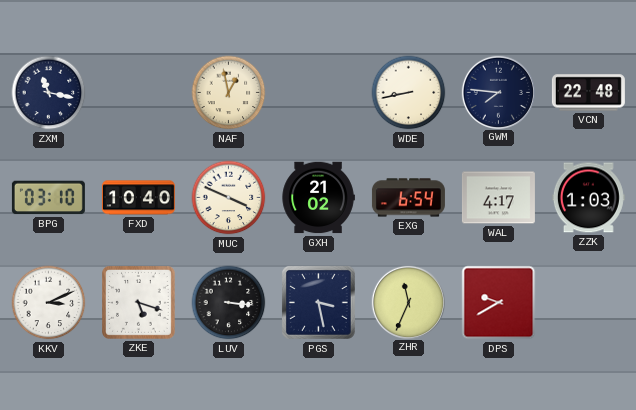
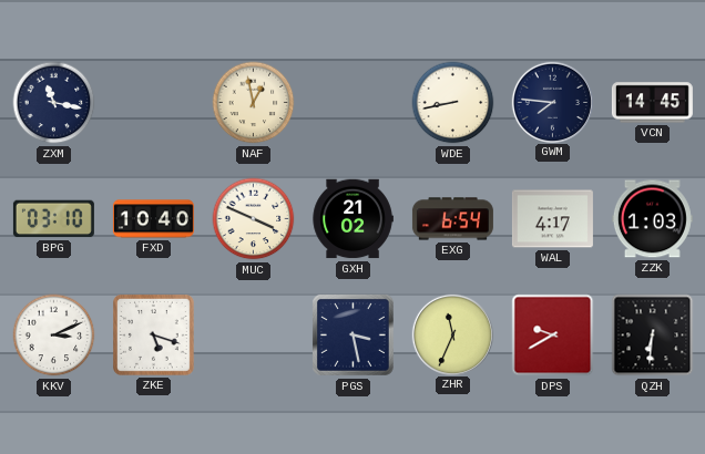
VCN: 22:48 -> 14:45
LUV: 3:16 -> none
QZH: none -> 6:31
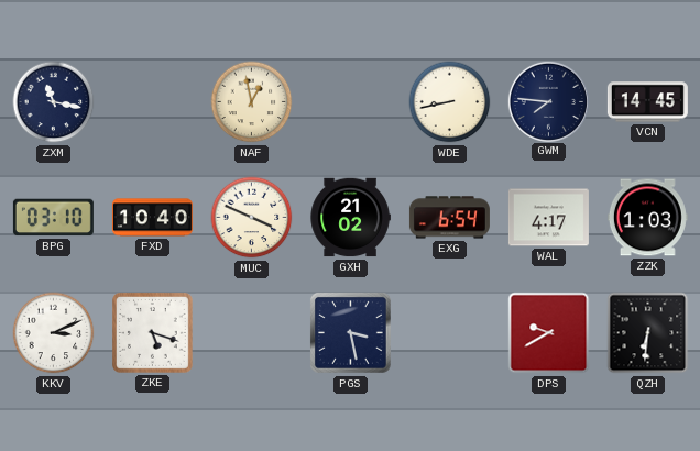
ZHR: 11:34 -> none
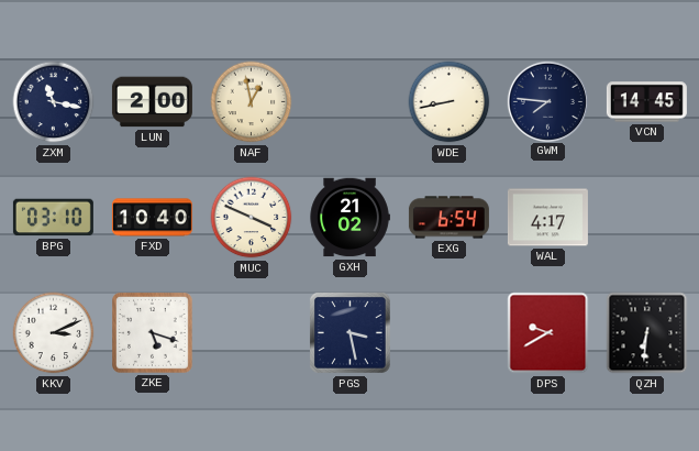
LUN: none -> 2:00
ZZK: 1:03 -> none
